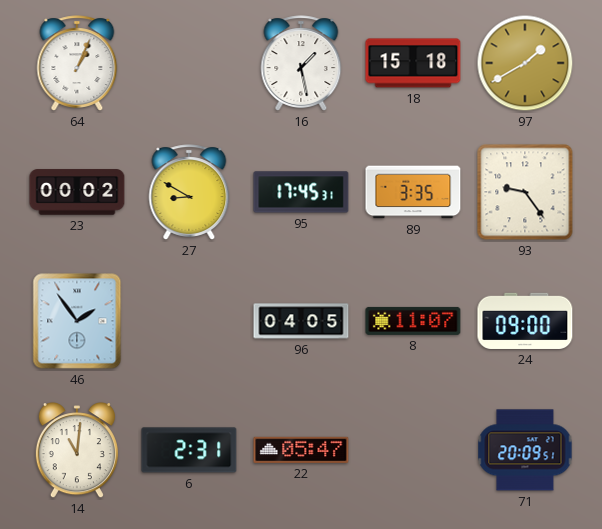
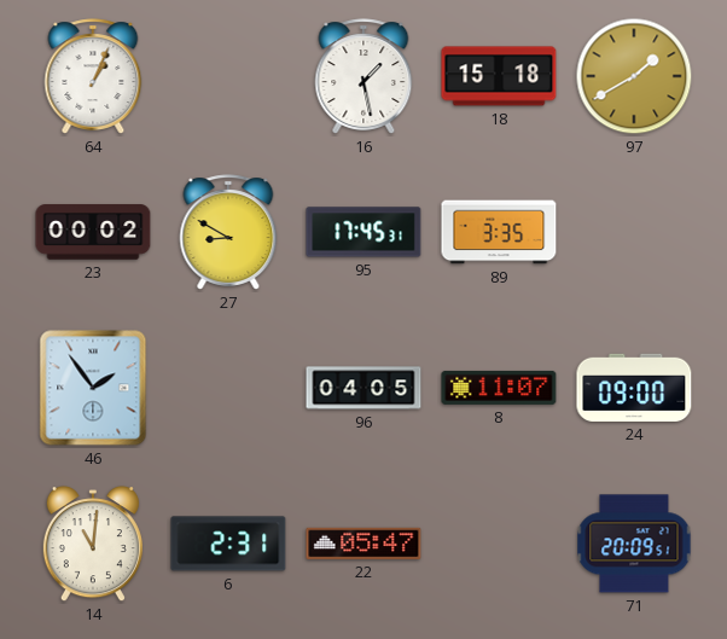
93: 9:24 -> none
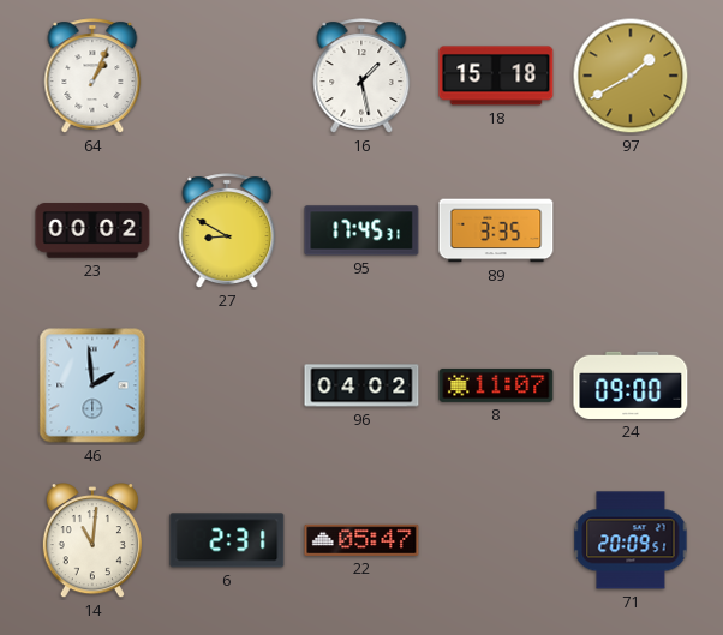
46: 1:54 -> 1:59
96: 04:05 -> 04:02
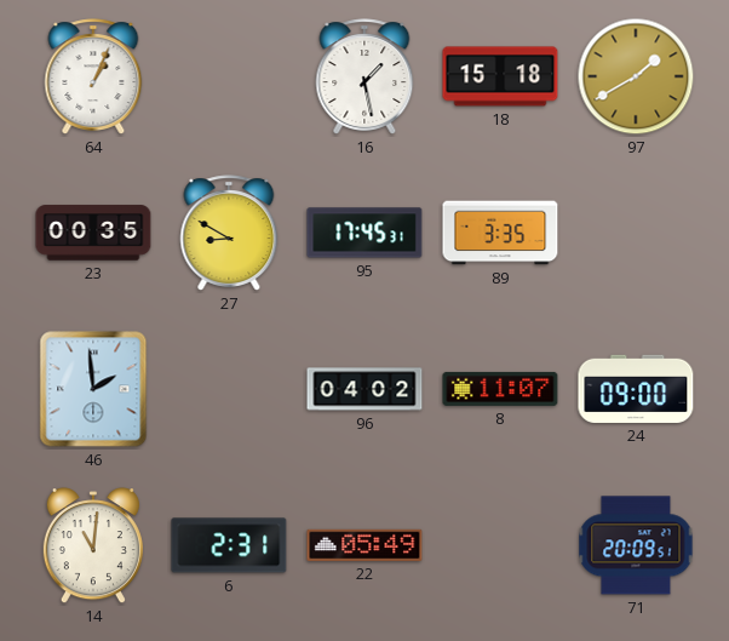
23: 00:02 -> 00:35
22: 05:47 -> 05:49
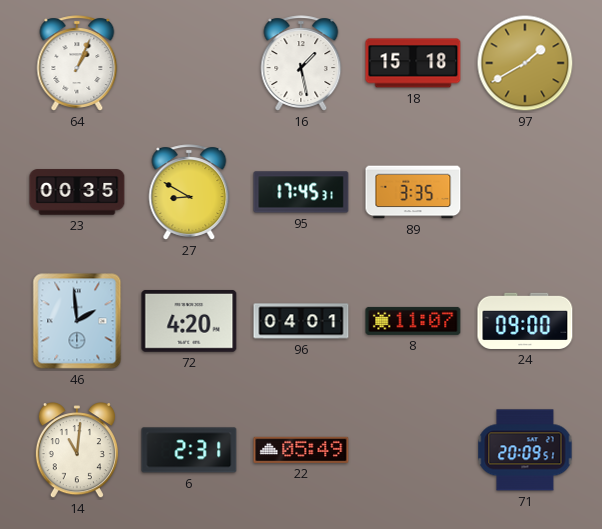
72: none -> 4:20
96: 04:02 -> 04:01
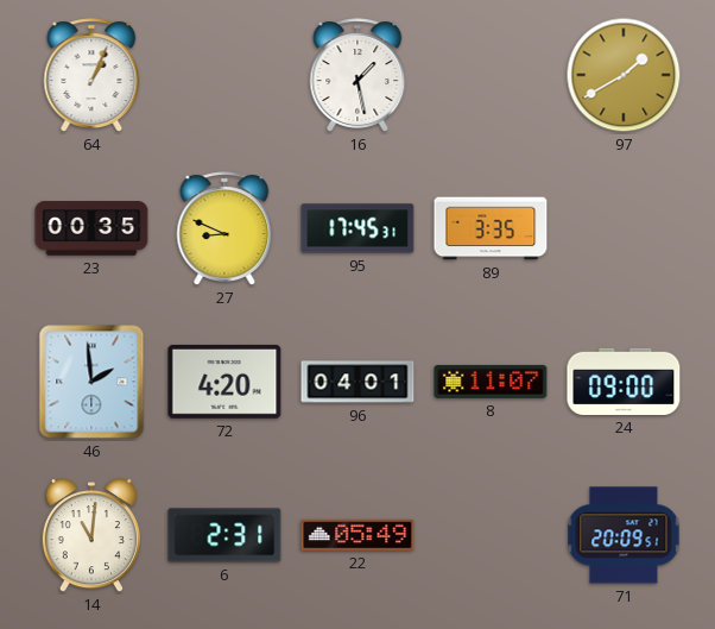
18: 15:18 -> none
27: 8:50 -> 8:49
